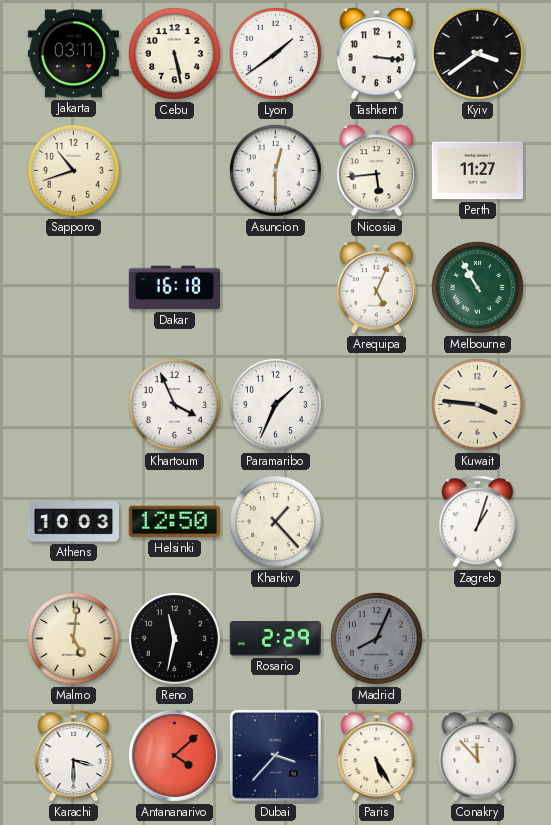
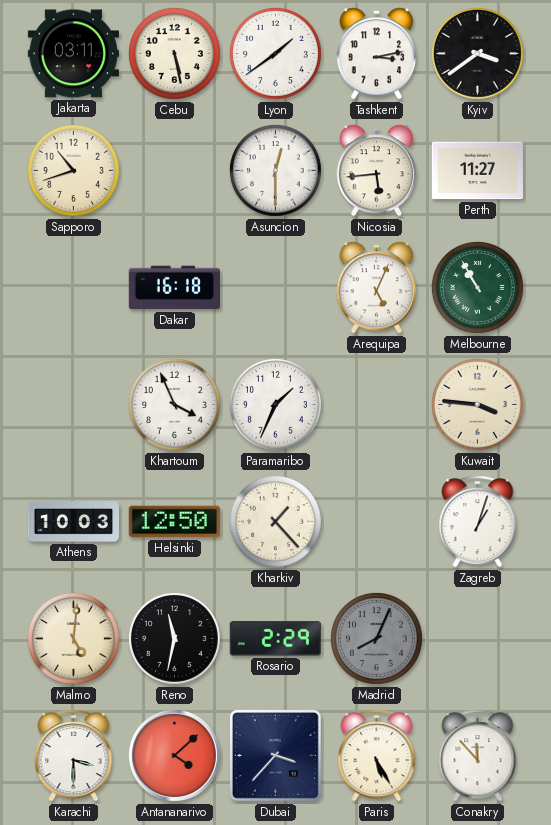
Tashkent: 3:16 -> 3:13
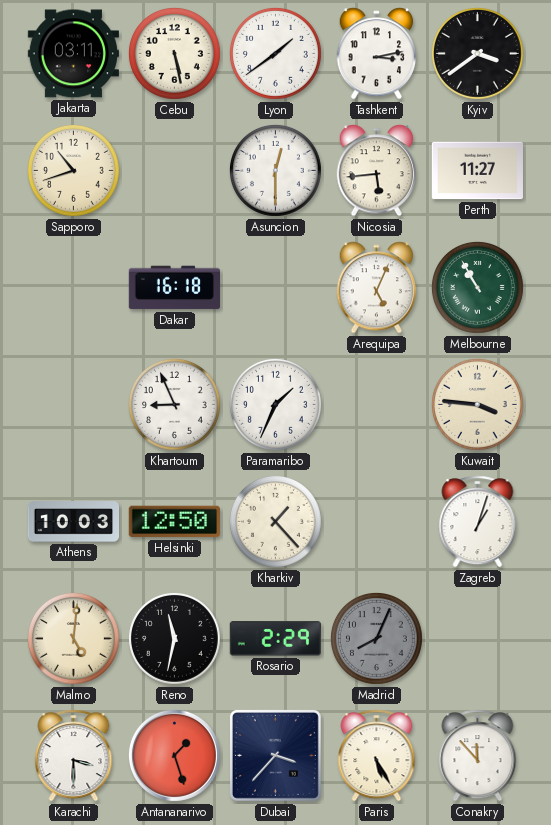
Khartoum: 3:56 -> 8:56
Antananarivo: 4:08 -> 1:27
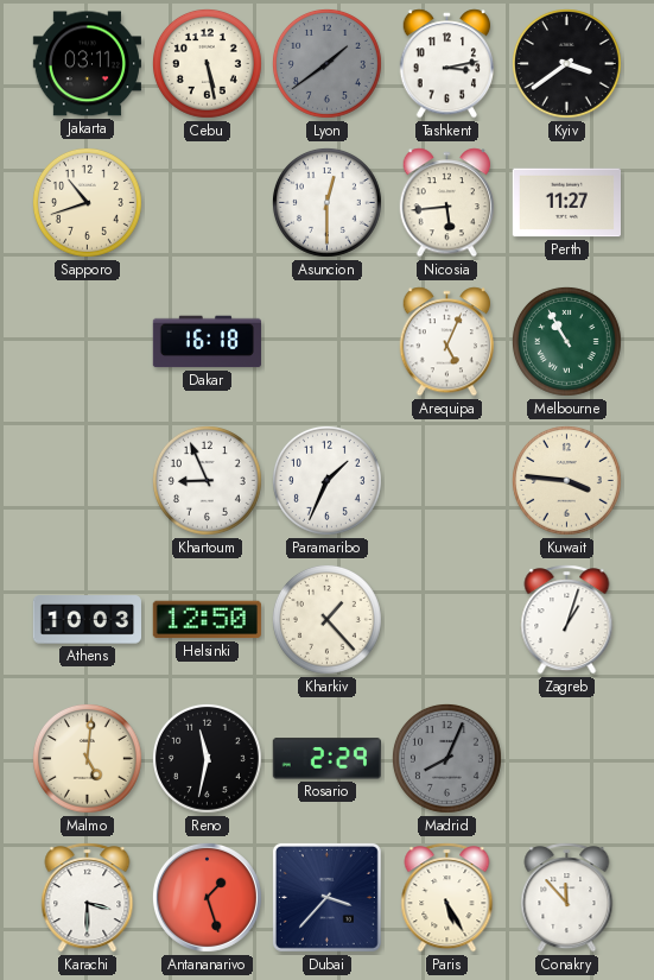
Lyon dial: white -> grey
